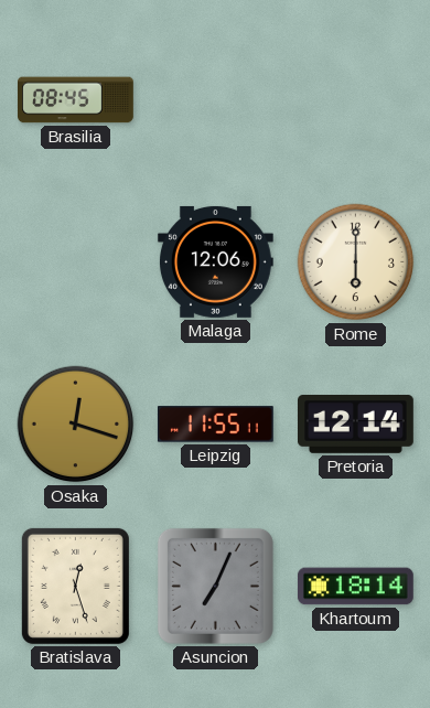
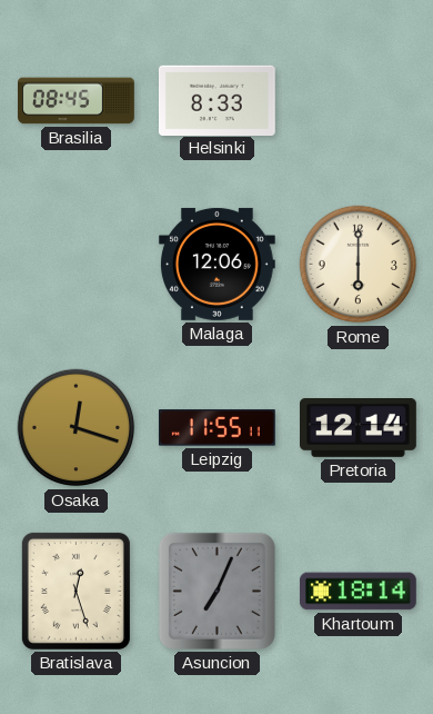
Helsinki: none -> 8:33
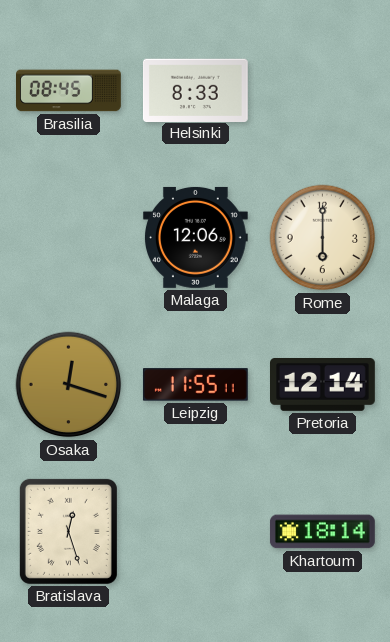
Asuncion: 7:04 -> none
